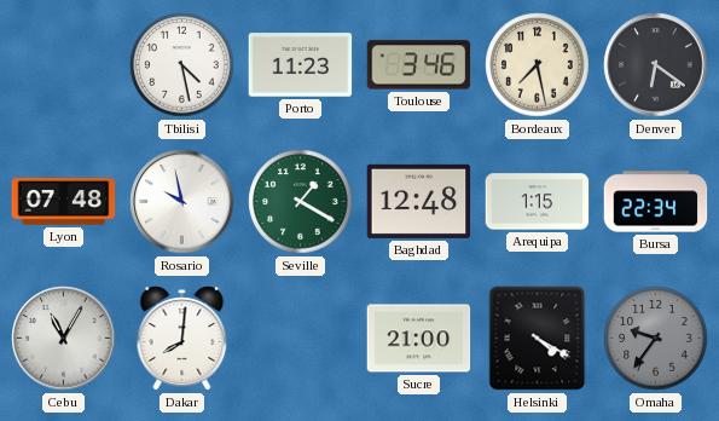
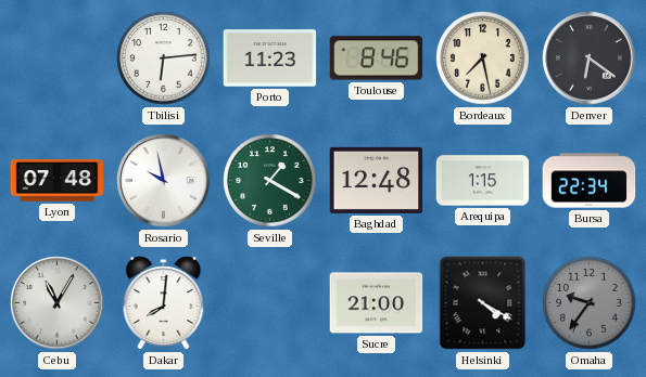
Tbilisi: 4:28 -> 6:14
Toulouse: 3:46 -> 8:46
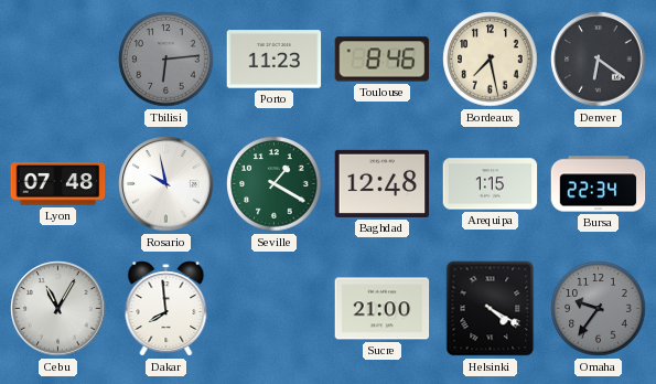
Tbilisi dial: white -> grey
Dakar: 8:01 -> 7:59
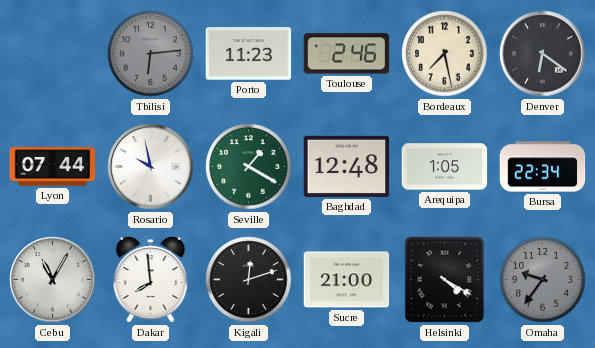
Toulouse: 8:46 -> 2:46
Lyon: 07:48 -> 07:44
Arequipa: 1:15 -> 1:05
Kigali: none -> 12:12
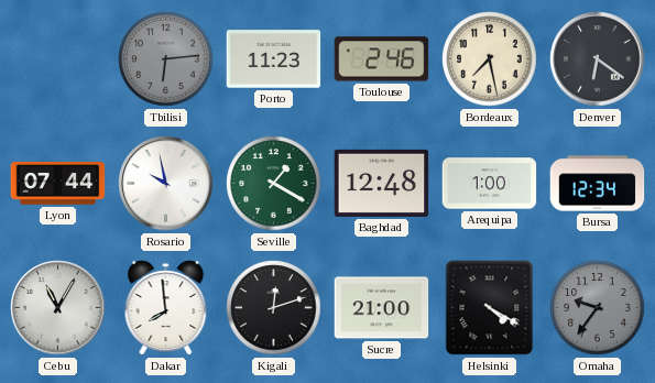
Arequipa: 1:05 -> 1:00
Bursa: 22:34 -> 12:34
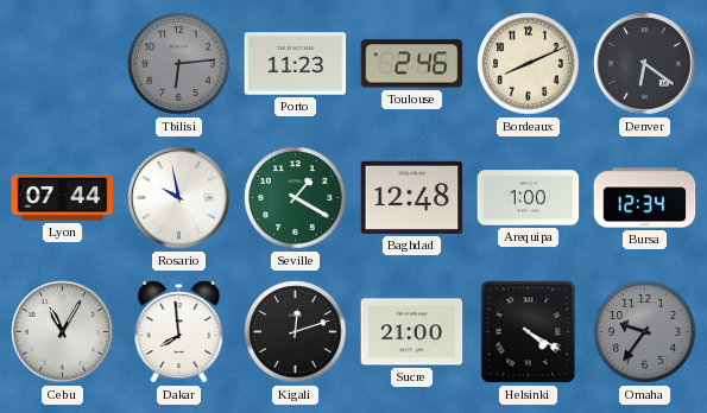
Bordeaux: 7:28 -> 8:11
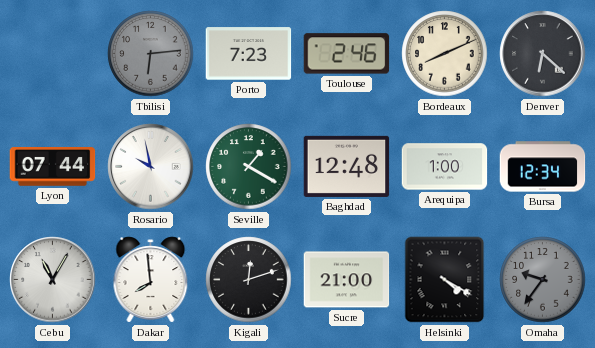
Porto: 11:23 -> 7:23
Denver: 6:21 -> 6:22
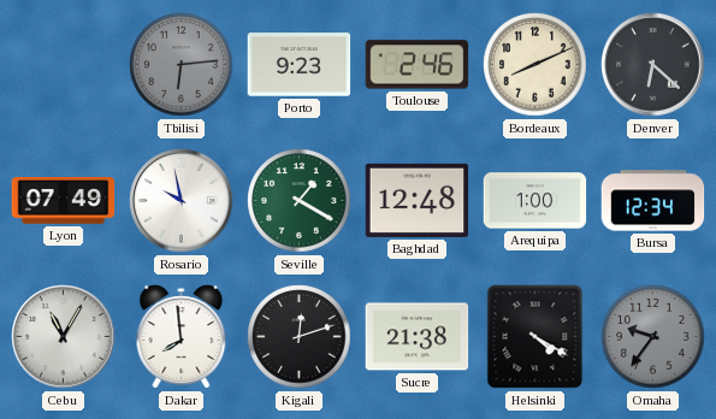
Porto: 7:23 -> 9:23
Lyon: 07:44 -> 07:49
Sucre: 21:00 -> 21:38
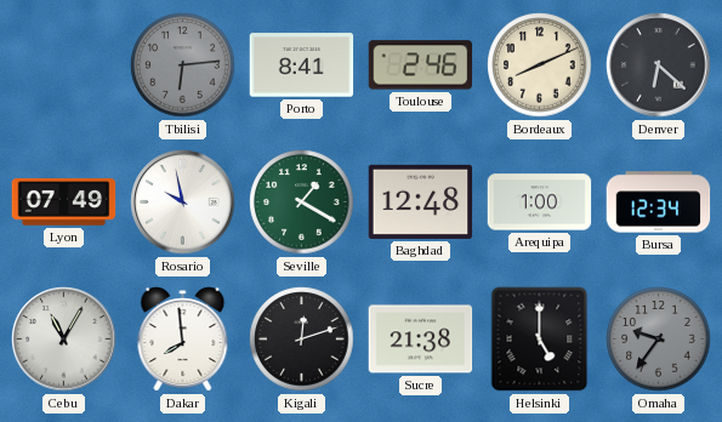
Porto: 9:23 -> 8:41
Helsinki: 4:20 -> 5:00
